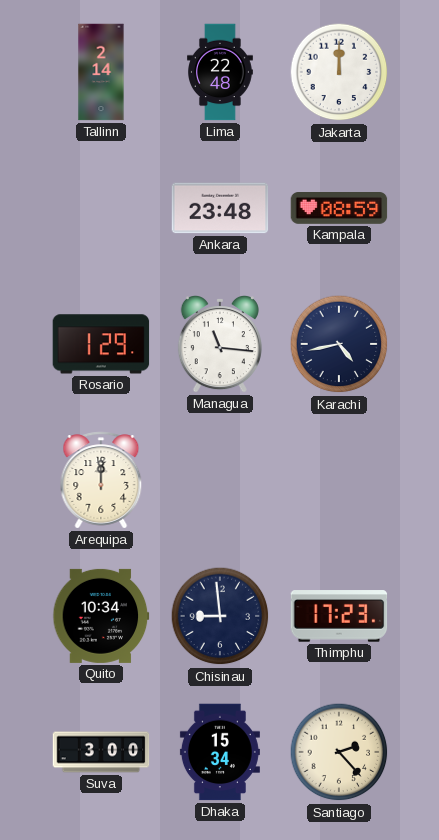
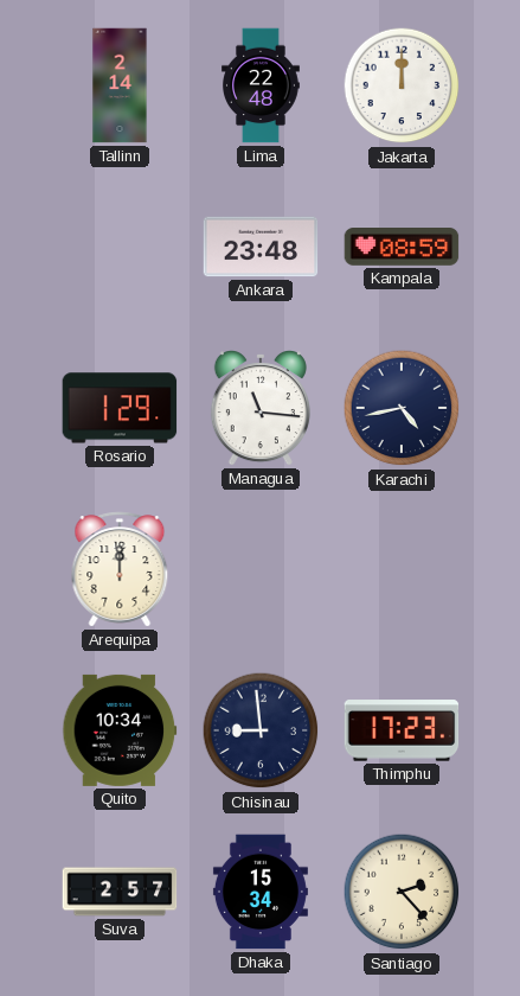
Suva: 3:00 -> 2:57
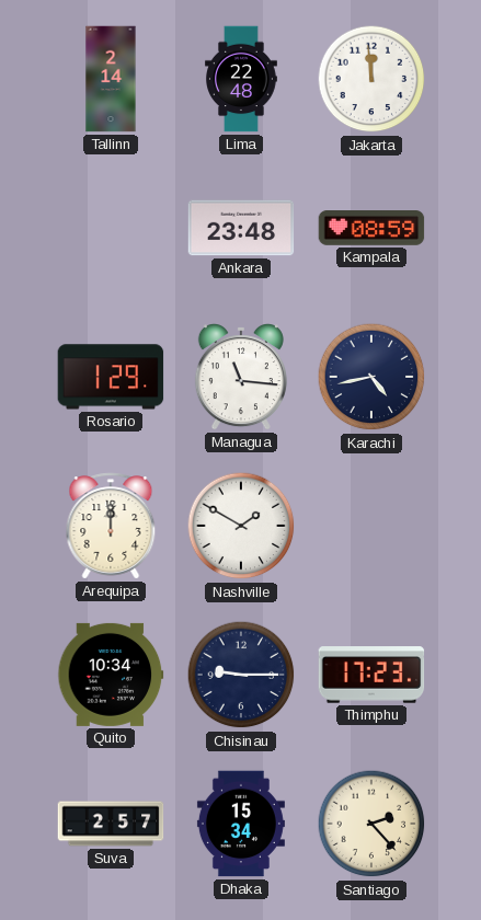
Jakarta: 12:00 -> 11:59
Nashville: none -> 1:50
Chisinau: 8:59 -> 9:15
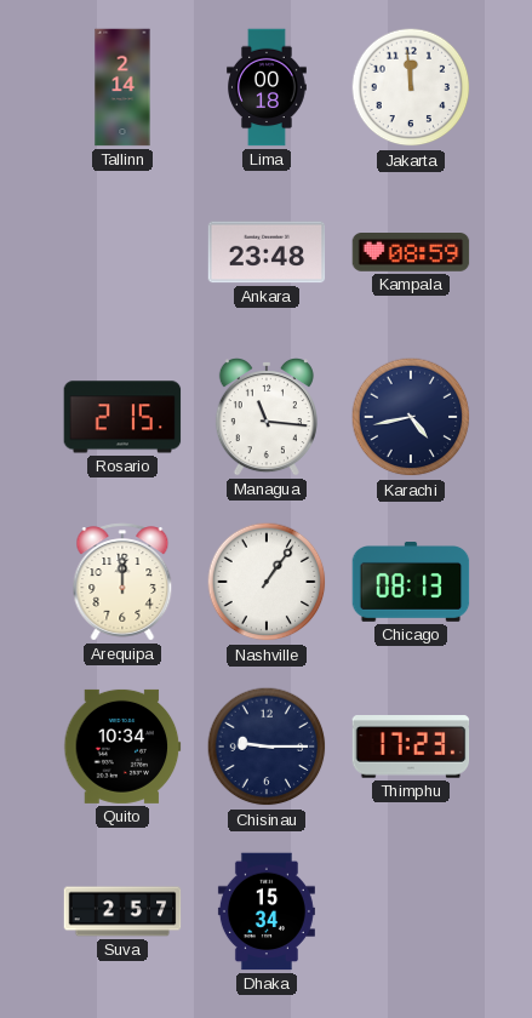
Lima: 22:48 -> 00:18
Rosario: 1:29 -> 2:15
Nashville: 1:50 -> 1:06
Chicago: none -> 08:13
Santiago: 2:23 -> none
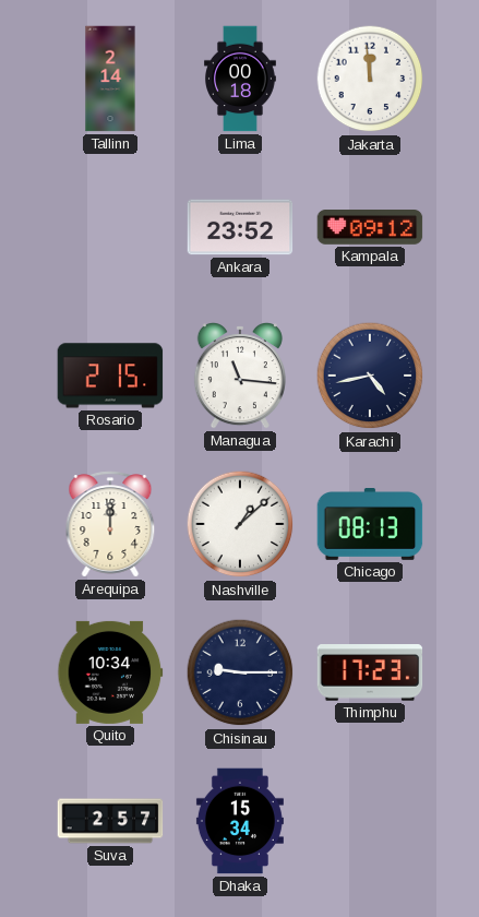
Ankara: 23:48 -> 23:52
Kampala: 08:59 -> 09:12
Nashville: 1:06 -> 1:08
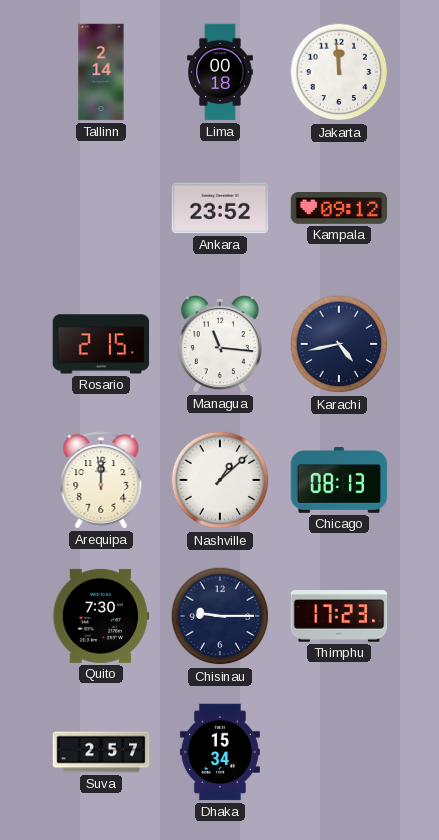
Quito: 10:34 -> 7:30
